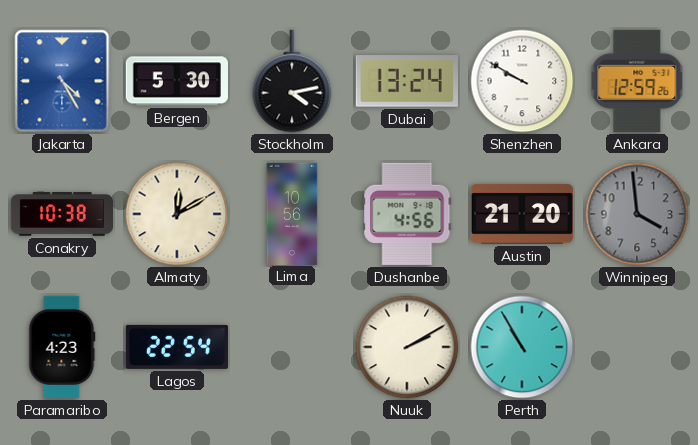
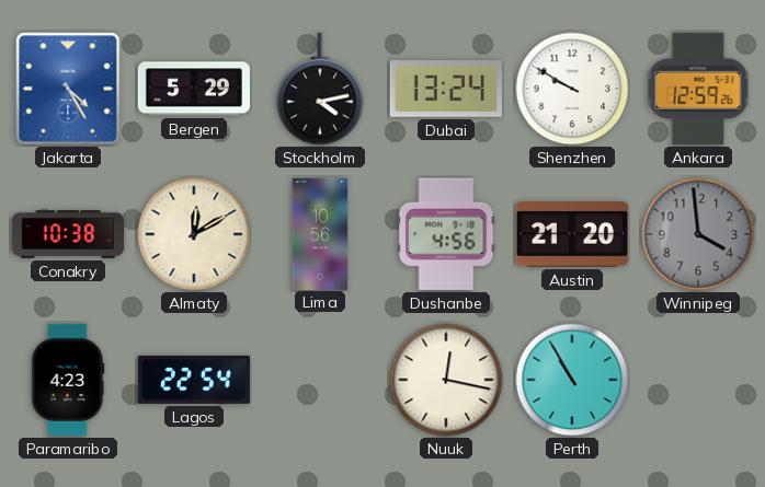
Bergen: 5:30 -> 5:29
Nuuk: 2:10 -> 12:17
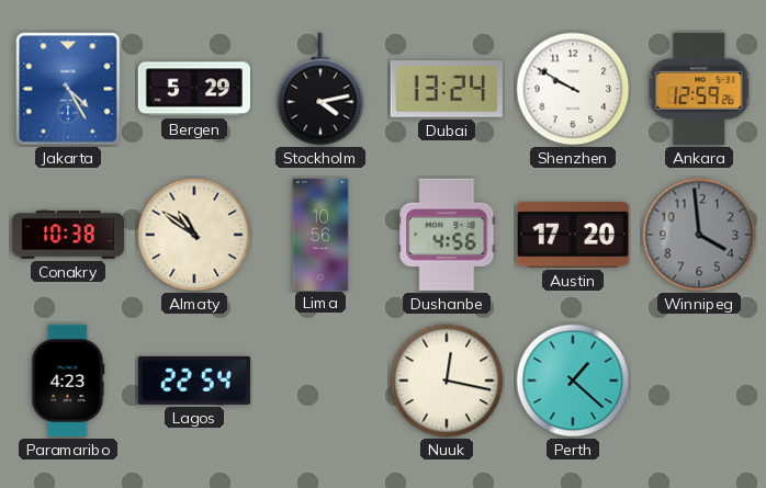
Almaty: 12:10 -> 10:51
Austin: 21:20 -> 17:20
Perth: 10:55 -> 1:22
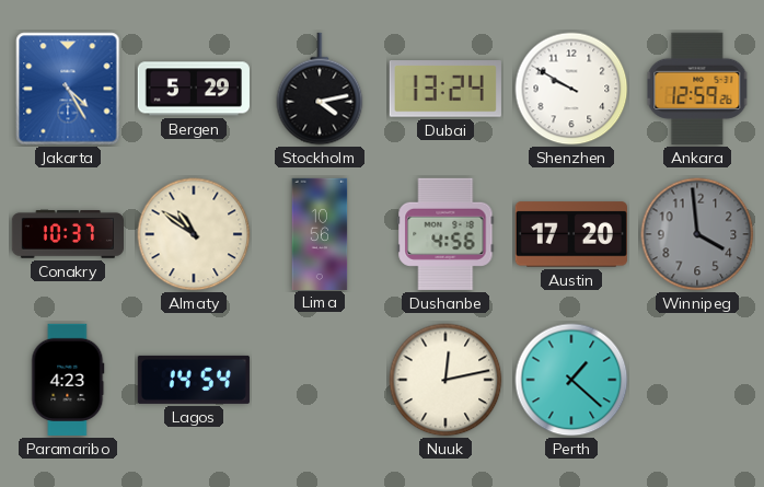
Conakry: 10:38 -> 10:37
Lagos: 22:54 -> 14:54
Nuuk: 12:17 -> 12:13
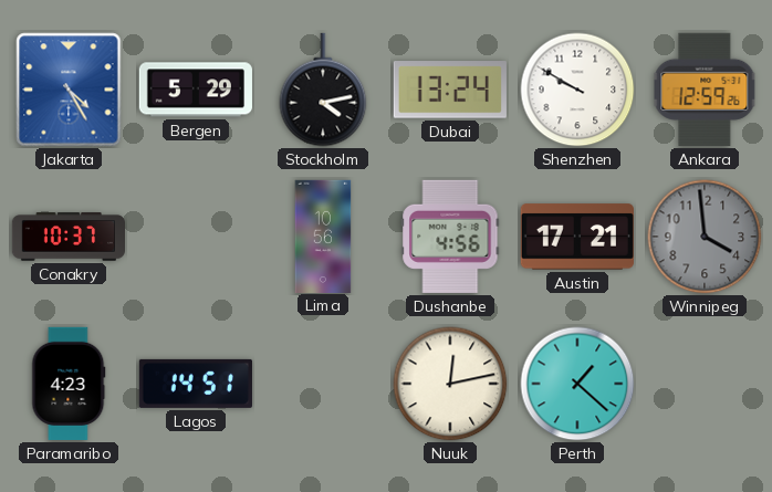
Almaty: 10:51 -> none
Austin: 17:20 -> 17:21
Lagos: 14:54 -> 14:51
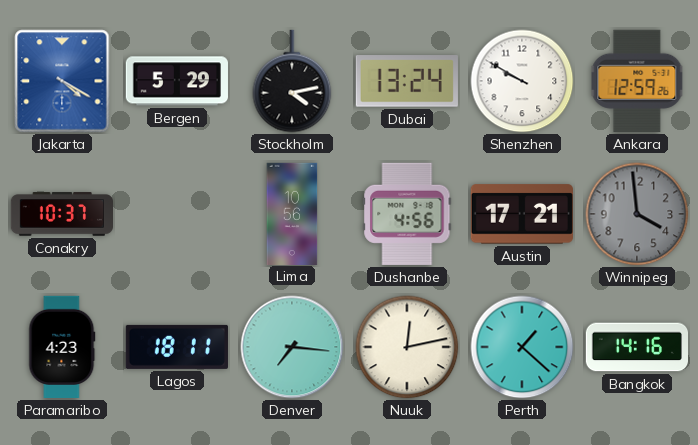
Jakarta: 4:25 -> 4:20
Lagos: 14:51 -> 18:11
Denver: none -> 7:16
Bangkok: none -> 14:16
